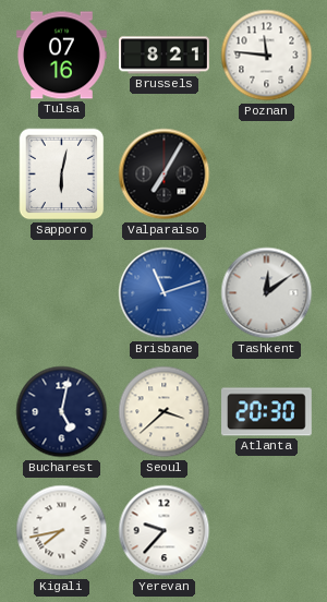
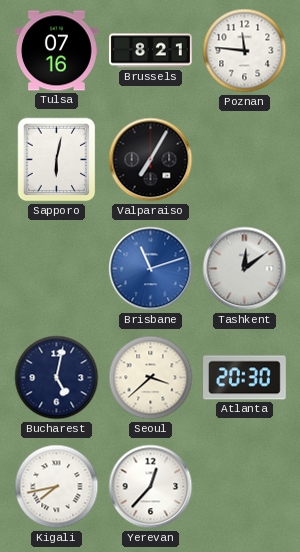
Yerevan: 9:37 -> 12:37
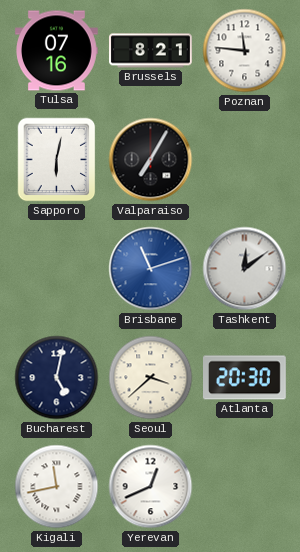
Kigali: 7:43 -> 11:43
Yerevan: 12:37 -> 12:41
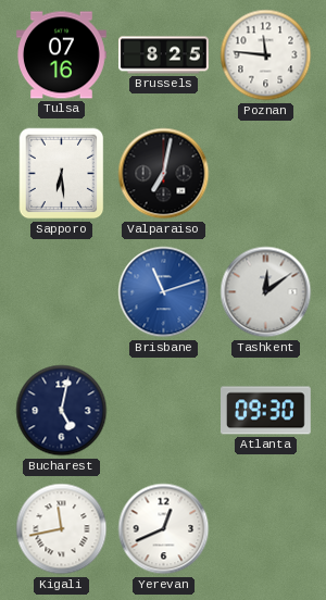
Brussels: 8:21 -> 8:25
Sapporo: 6:02 -> 6:29
Valparaiso: 7:05 -> 7:02
Seoul: 3:38 -> none
Atlanta: 20:30 -> 09:30
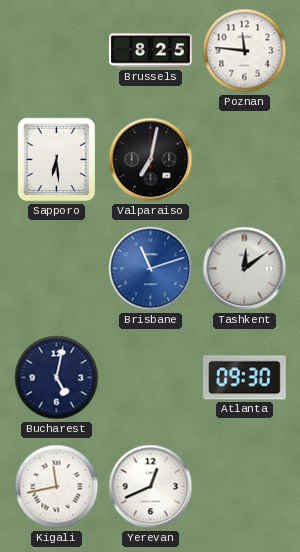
Tulsa: 07:16 -> none
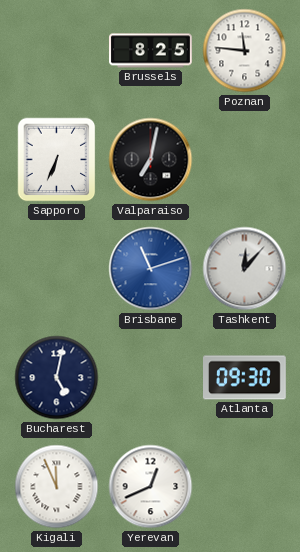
Sapporo: 6:29 -> 6:34
Tashkent: 12:09 -> 12:07
Kigali: 11:43 -> 11:56
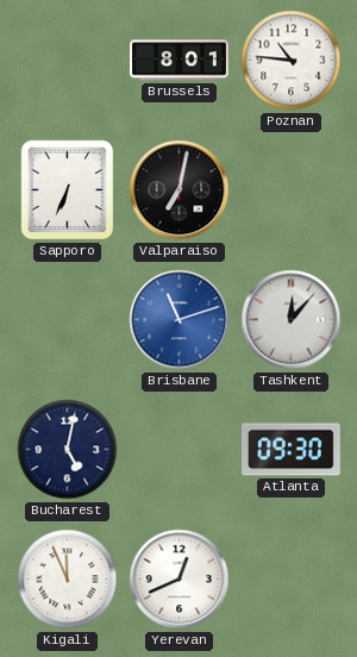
Brussels: 8:25 -> 8:01
Poznan: 11:46 -> 10:46
